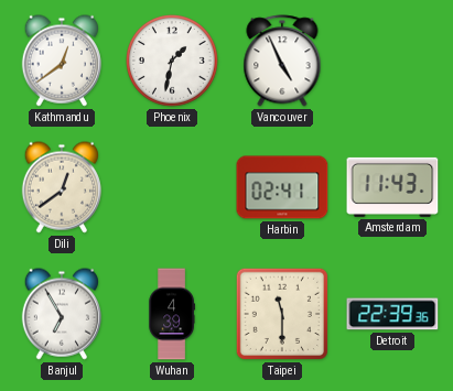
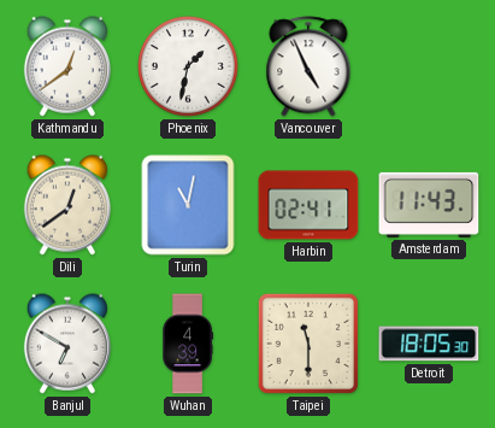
Turin: none -> 11:02
Banjul: 6:55 -> 6:50
Detroit: 22:39 -> 18:05
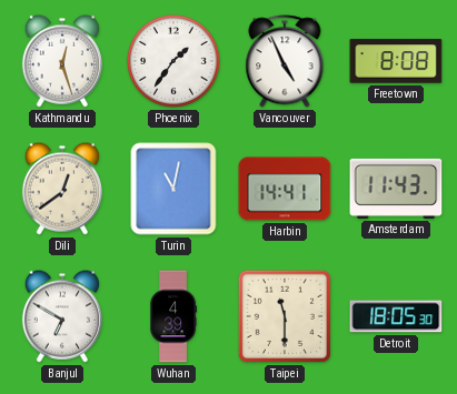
Kathmandu: 12:39 -> 12:27
Phoenix: 1:32 -> 1:36
Freetown: none -> 8:08
Harbin: 02:41 -> 14:41
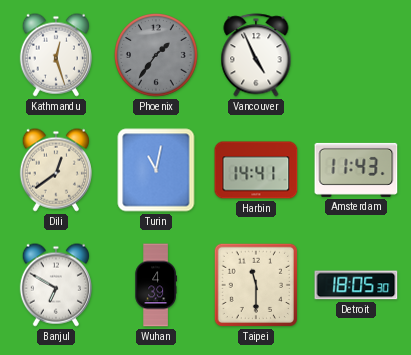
Phoenix dial: white -> grey
Freetown: 8:08 -> none
